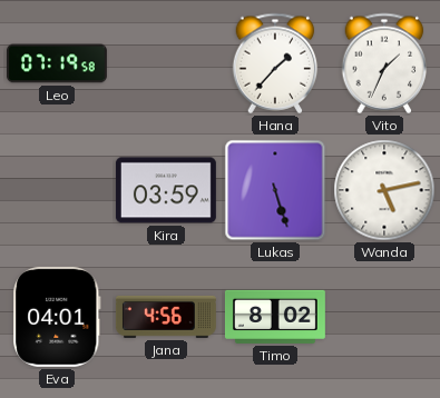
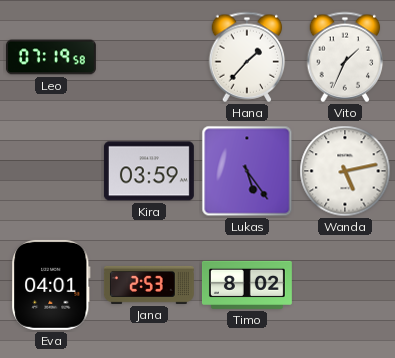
Lukas: 5:27 -> 5:24
Jana: 4:56 -> 2:53
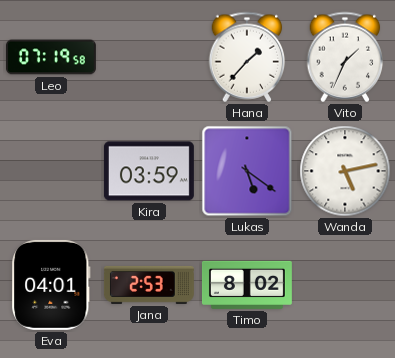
Lukas: 5:24 -> 5:21
